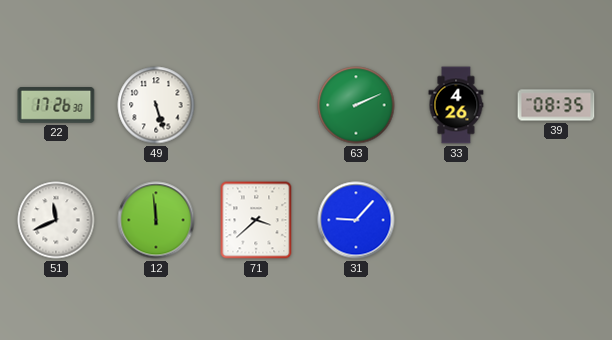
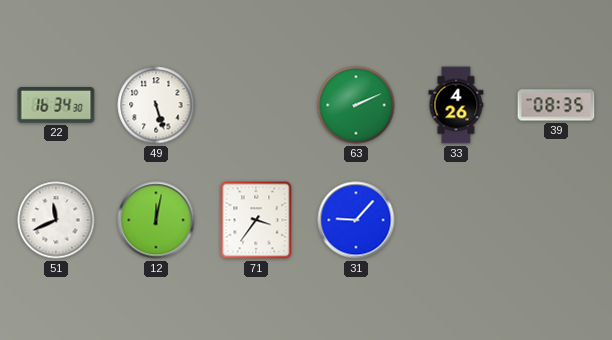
22: 17:26 -> 16:34
12: 11:59 -> 12:02
71: 3:38 -> 3:36
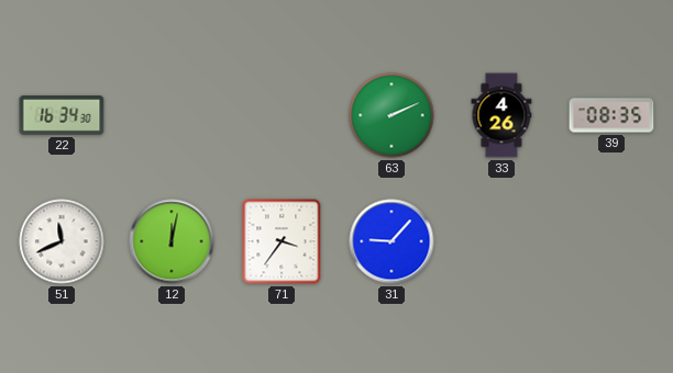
49: 5:27 -> none
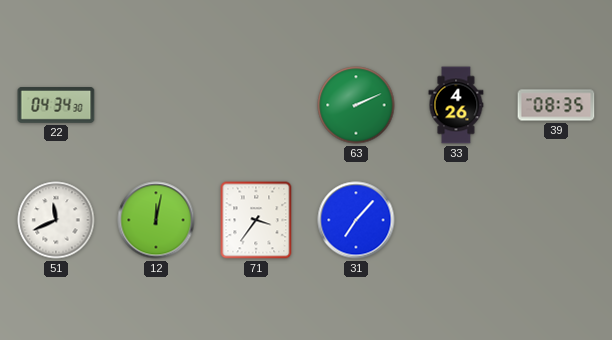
22: 16:34 -> 04:34
31: 9:07 -> 7:07
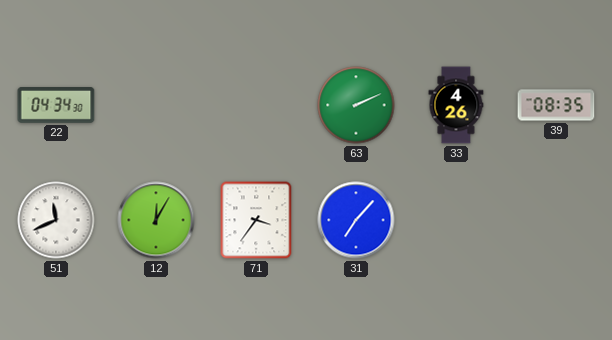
12: 12:02 -> 12:05
